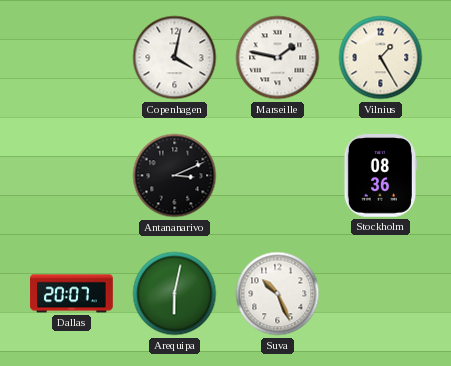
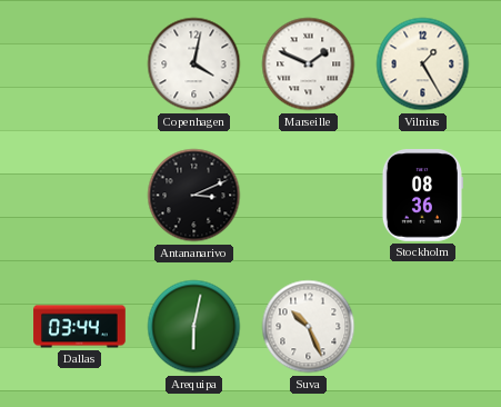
Marseille: 1:47 -> 1:49
Dallas: 20:07 -> 03:44
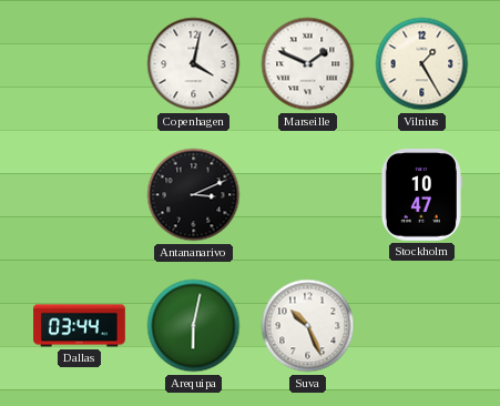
Stockholm: 08:36 -> 10:47
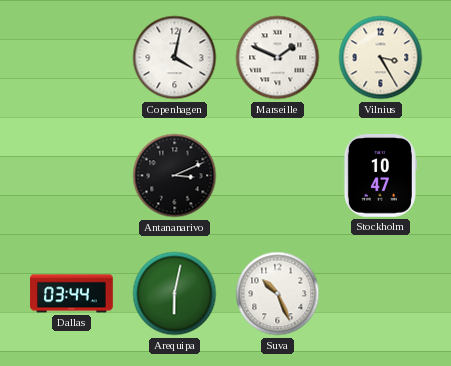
Vilnius: 1:25 -> 3:25
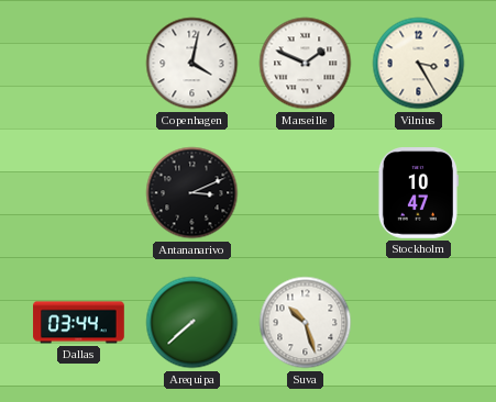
Arequipa: 6:02 -> 7:38
Suva: 10:26 -> 10:27
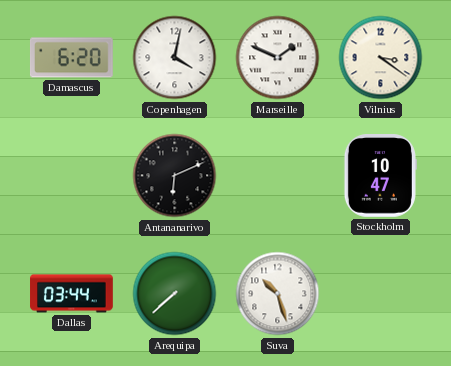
Damascus: none -> 6:20
Vilnius: 3:25 -> 3:21
Antananarivo: 3:11 -> 6:11
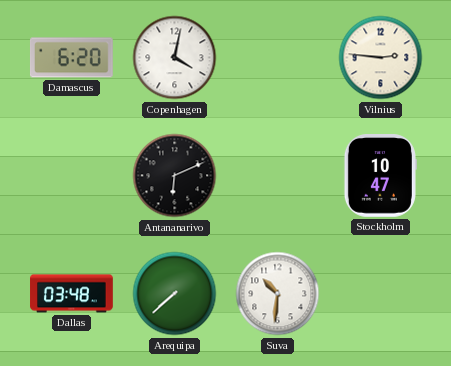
Marseille: 1:49 -> none
Vilnius: 3:21 -> 2:46
Dallas: 03:44 -> 03:48
Suva: 10:27 -> 10:31
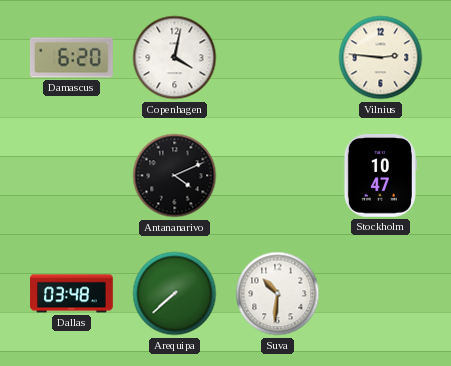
Antananarivo: 6:11 -> 4:11
